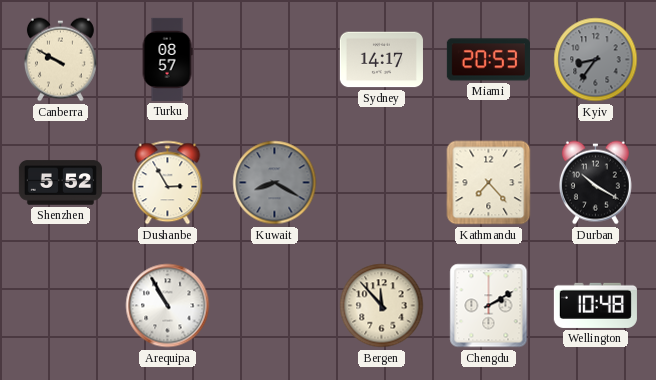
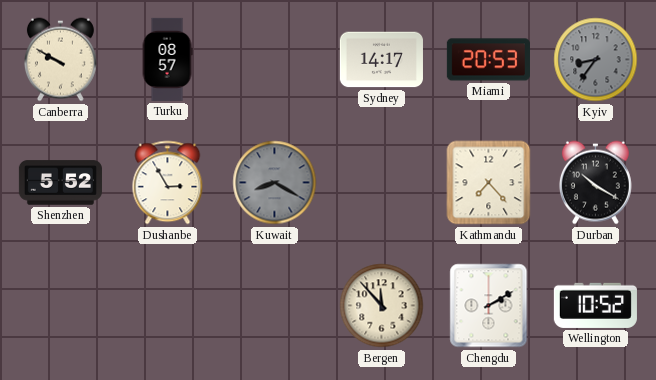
Arequipa: 10:55 -> none
Wellington: 10:48 -> 10:52
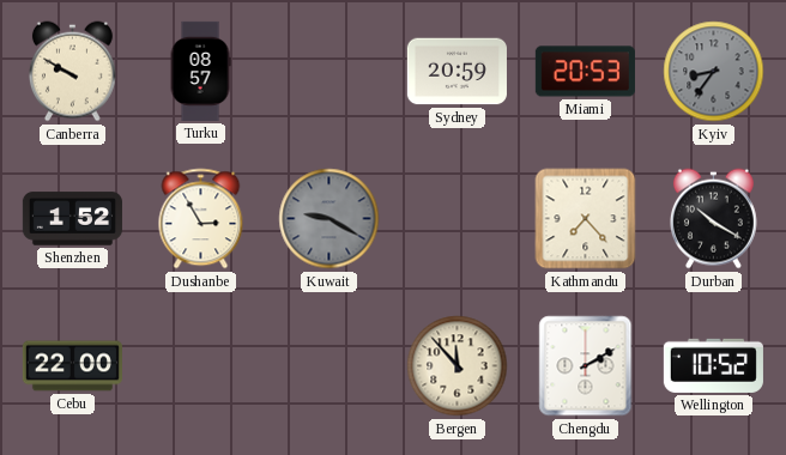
Sydney: 14:17 -> 20:59
Shenzhen: 5:52 -> 1:52
Kuwait: 8:20 -> 9:20
Cebu: none -> 22:00
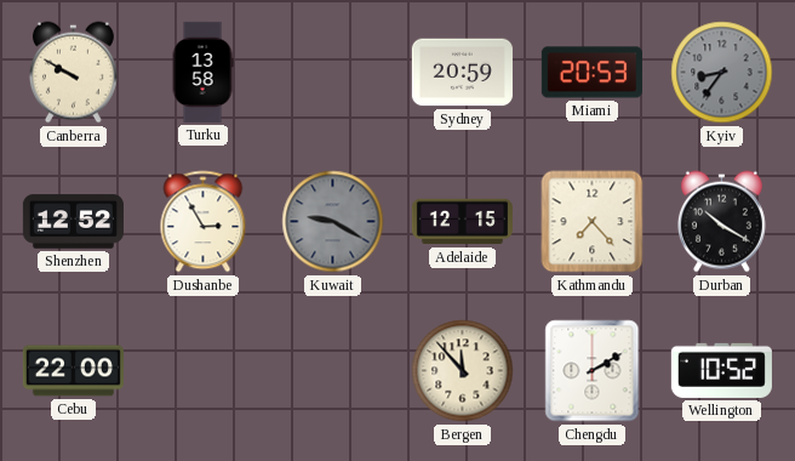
Turku: 08:57 -> 13:58
Shenzhen: 1:52 -> 12:52
Adelaide: none -> 12:15
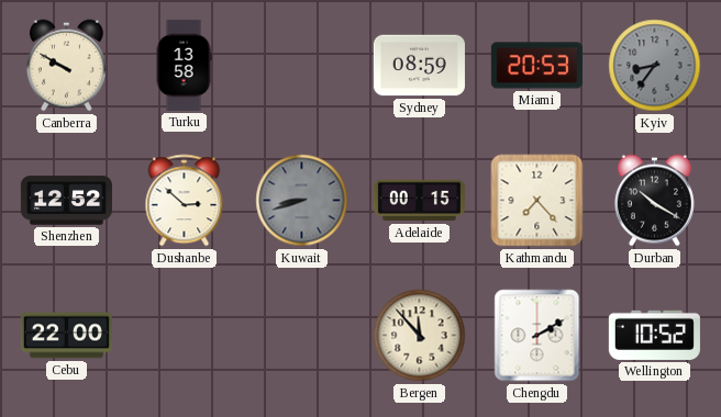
Sydney: 20:59 -> 08:59
Dushanbe: 2:55 -> 2:52
Kuwait: 9:20 -> 8:42
Adelaide: 12:15 -> 00:15
